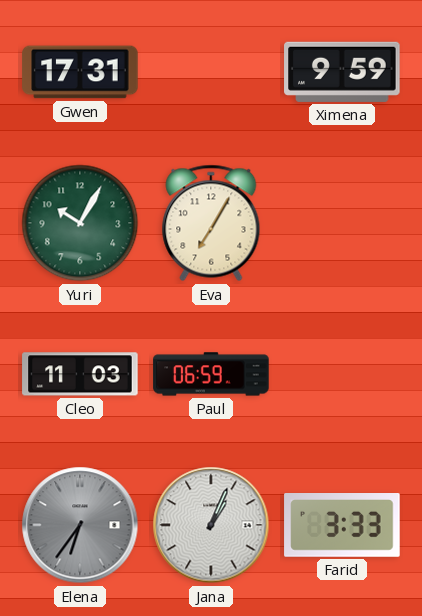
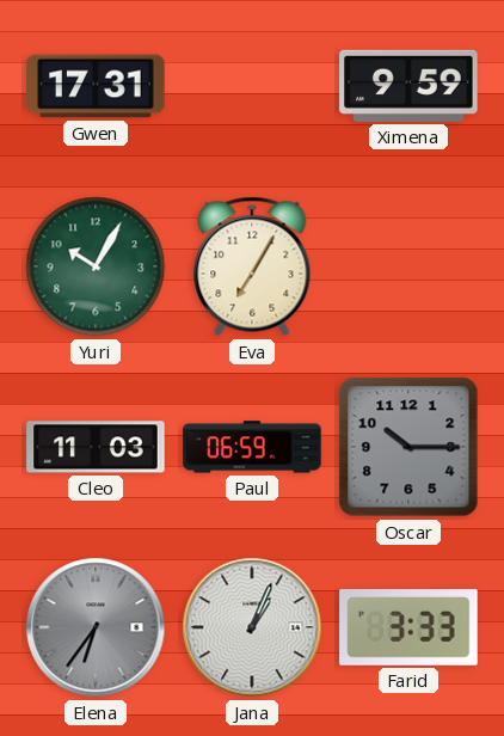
Oscar: none -> 10:15
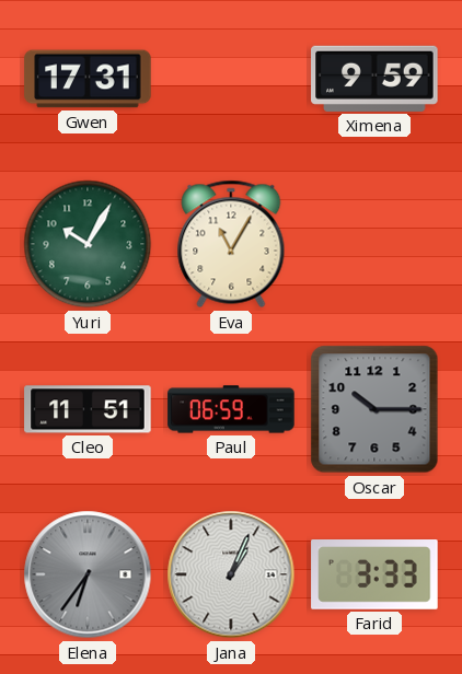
Eva: 7:05 -> 11:05
Cleo: 11:03 -> 11:51
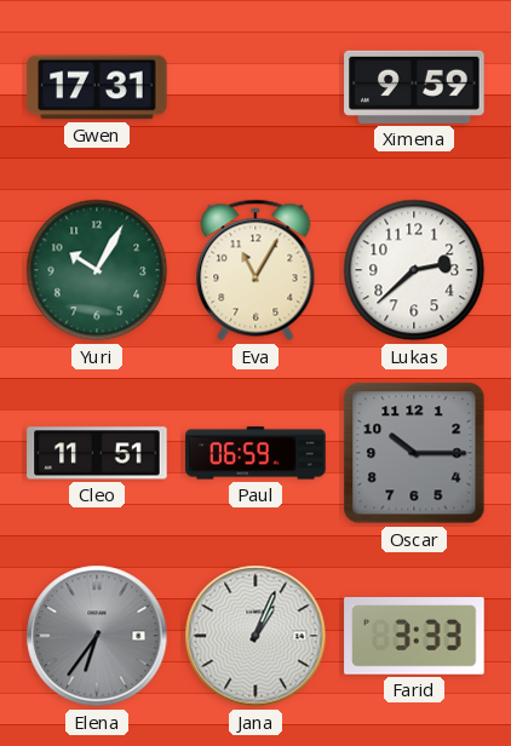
Lukas: none -> 2:38
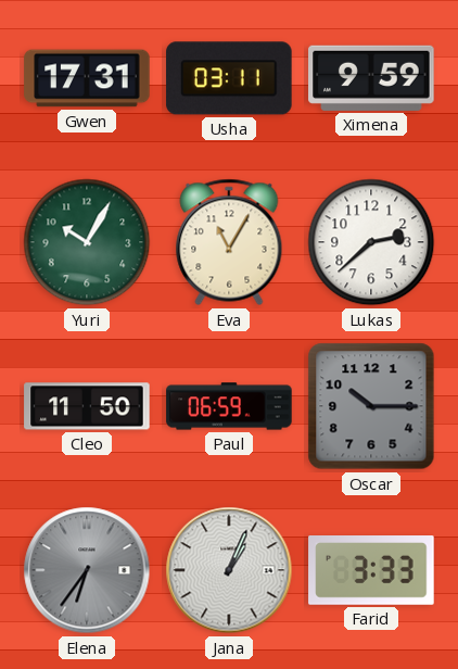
Usha: none -> 03:11
Cleo: 11:51 -> 11:50
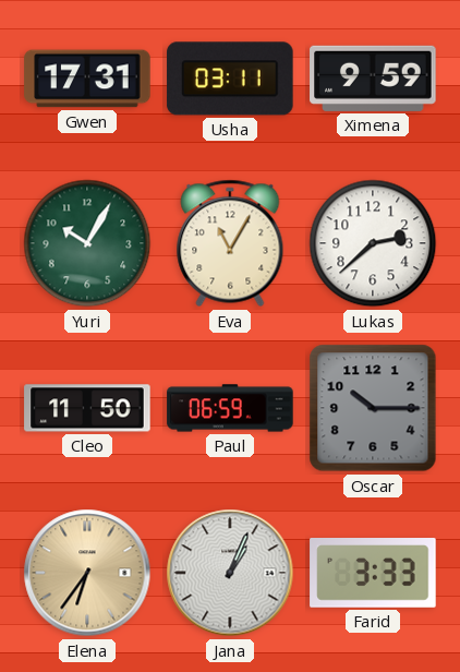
Elena dial: grey -> champagne
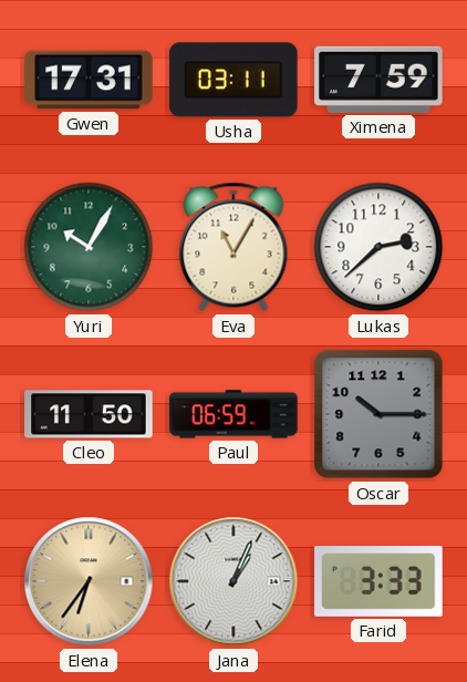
Ximena: 9:59 -> 7:59
